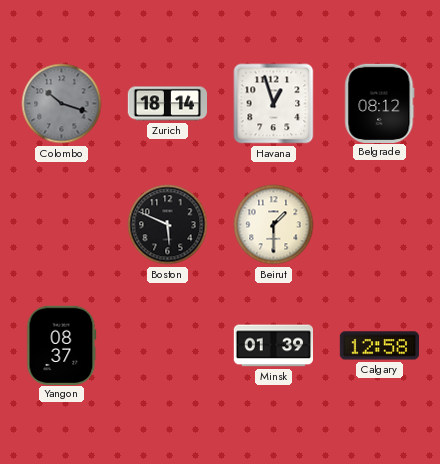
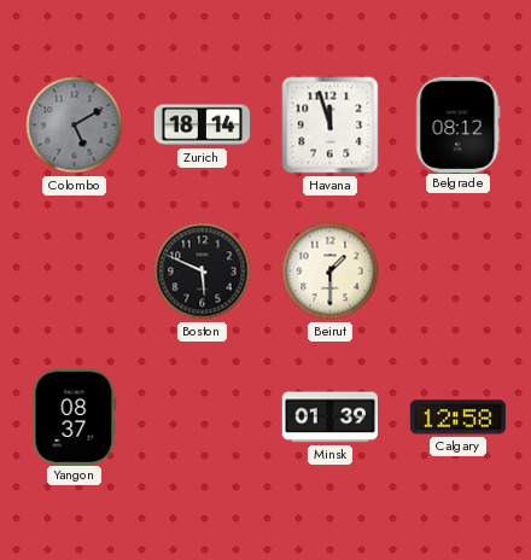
Colombo: 10:18 -> 5:10
Havana: 12:57 -> 11:57
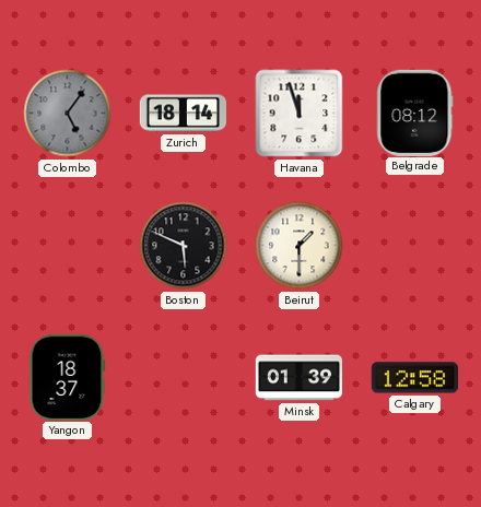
Colombo: 5:10 -> 5:06
Yangon: 08:37 -> 18:37
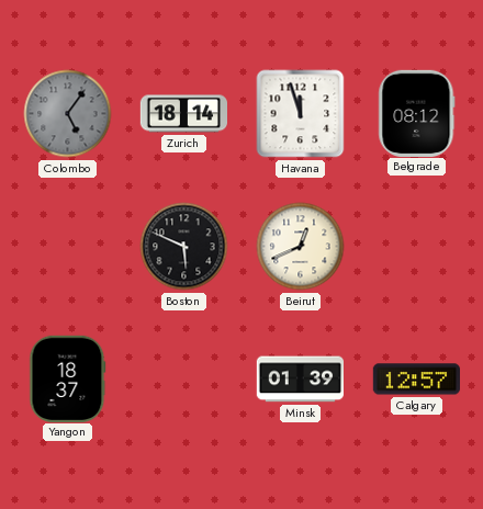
Beirut: 1:30 -> 12:41
Calgary: 12:58 -> 12:57
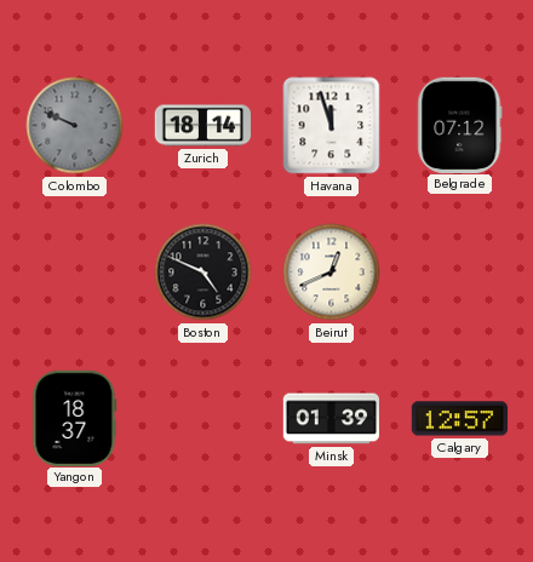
Colombo: 5:06 -> 9:49
Belgrade: 08:12 -> 07:12
Boston: 5:49 -> 4:49
